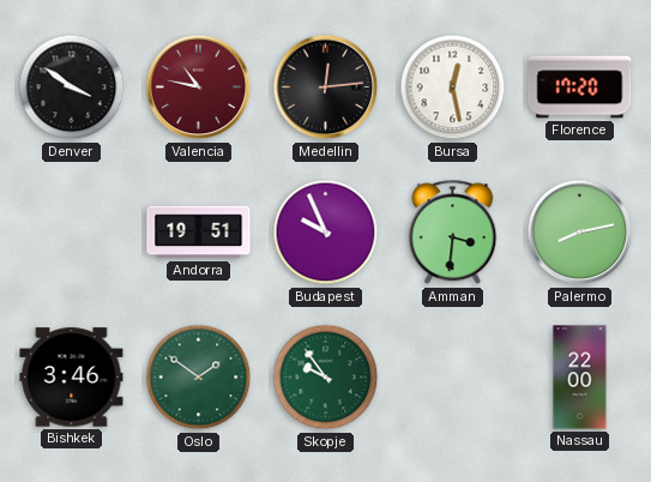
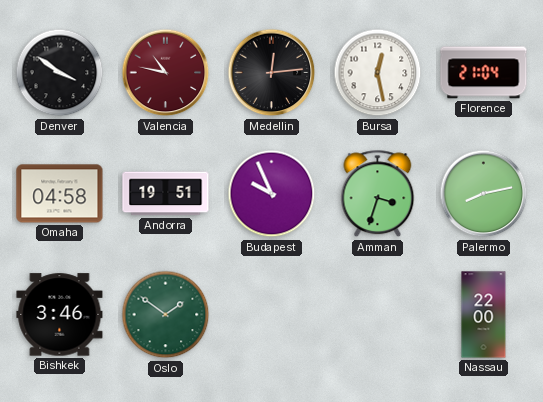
Florence: 17:20 -> 21:04
Omaha: none -> 04:58
Amman: 3:31 -> 3:33
Skopje: 9:54 -> none
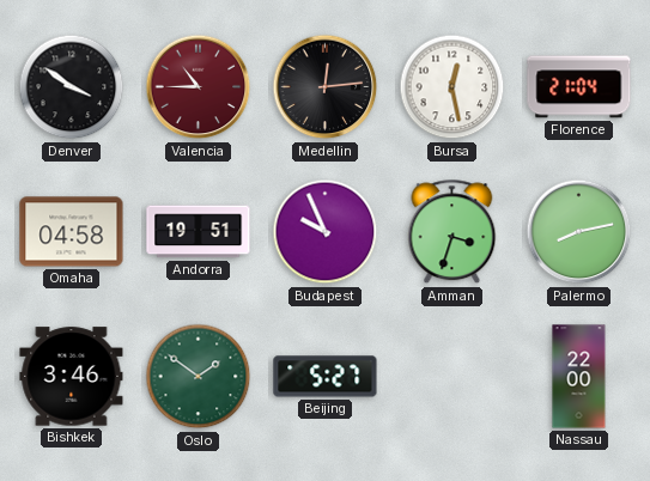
Valencia: 10:47 -> 10:45
Beijing: none -> 5:27
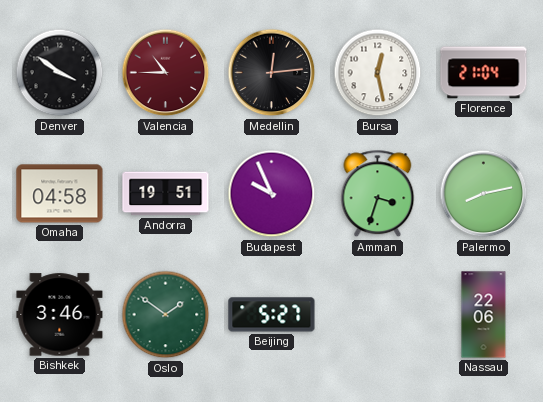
Nassau: 22:00 -> 22:06
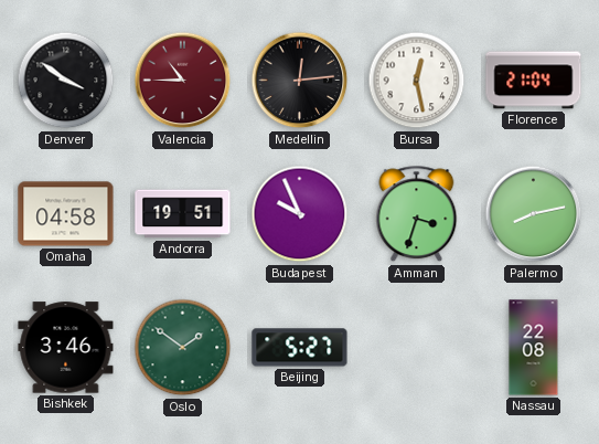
Nassau: 22:06 -> 22:08
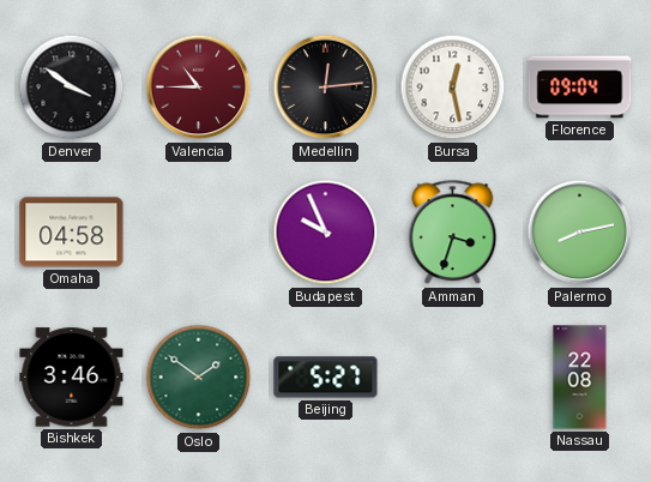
Florence: 21:04 -> 09:04
Andorra: 19:51 -> none
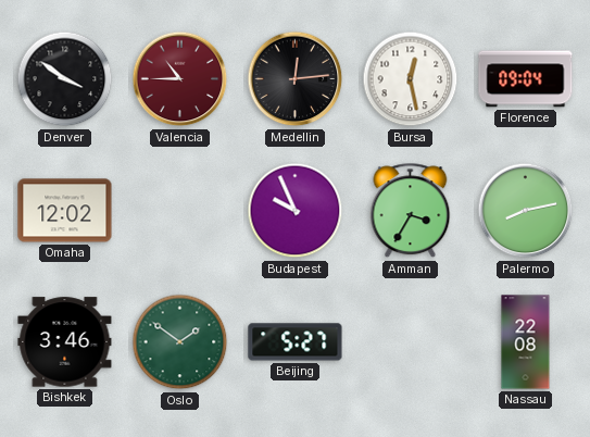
Omaha: 04:58 -> 12:02
Amman: 3:33 -> 3:35
